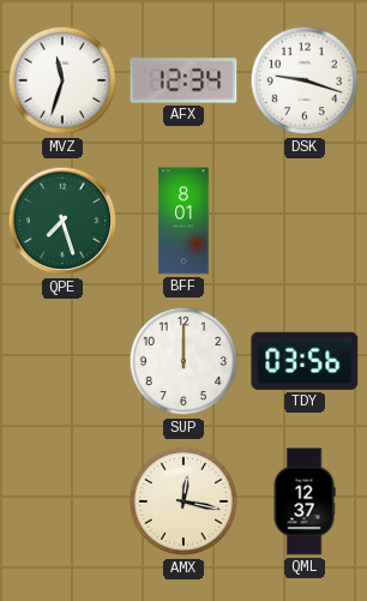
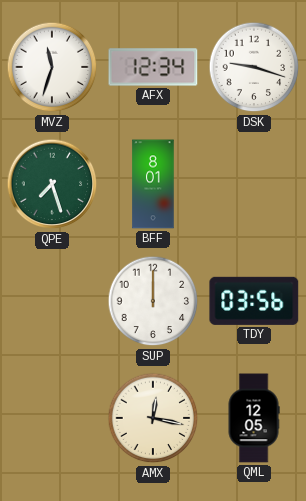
QML: 12:37 -> 12:05
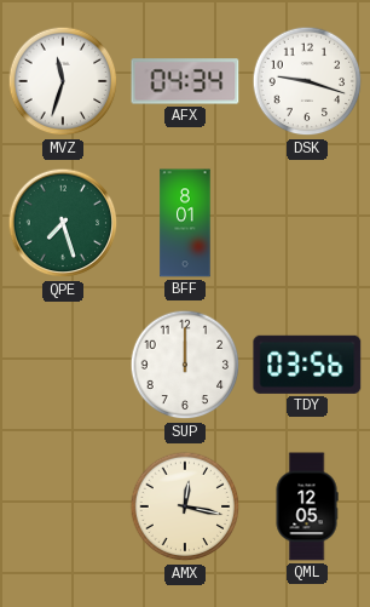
AFX: 12:34 -> 04:34
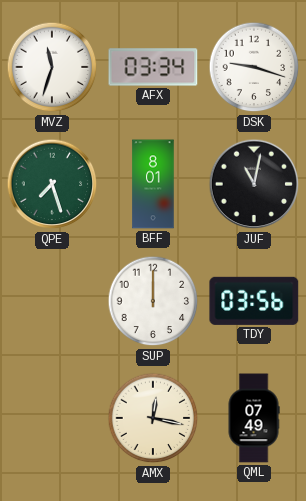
AFX: 04:34 -> 03:34
JUF: none -> 11:02
QML: 12:05 -> 07:49
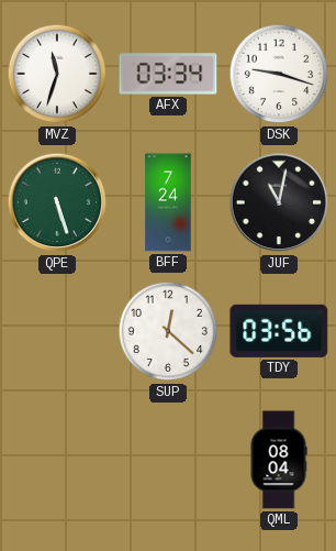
QPE: 7:27 -> 5:27
BFF: 8:01 -> 7:24
SUP: 12:00 -> 12:22
AMX: 12:17 -> none
QML: 07:49 -> 08:04
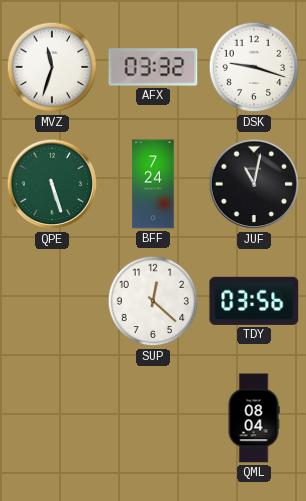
AFX: 03:34 -> 03:32
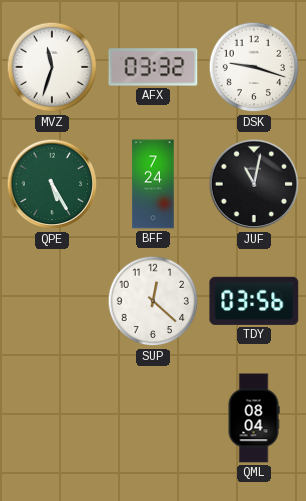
QPE: 5:27 -> 5:25
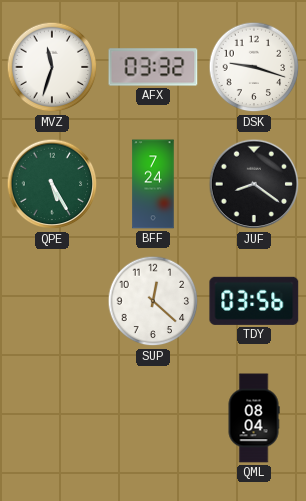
JUF: 11:02 -> 8:21
